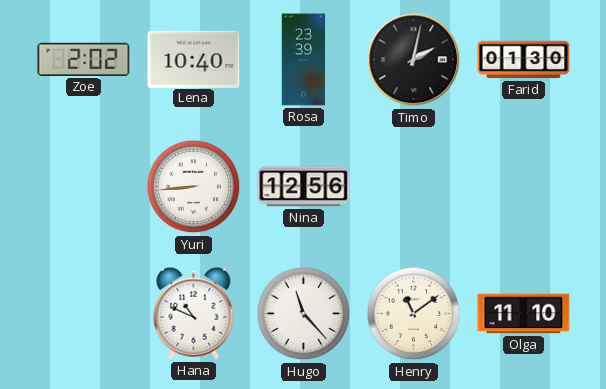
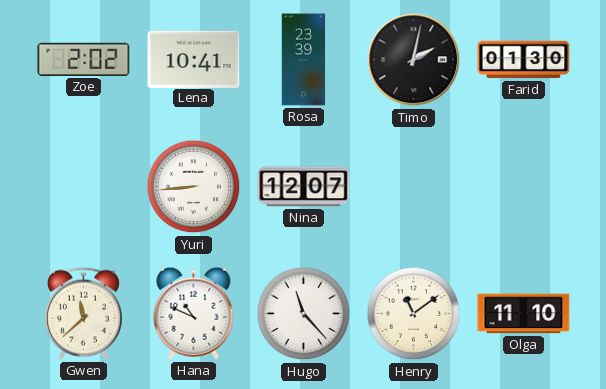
Lena: 10:40 -> 10:41
Nina: 12:56 -> 12:07
Gwen: none -> 11:38
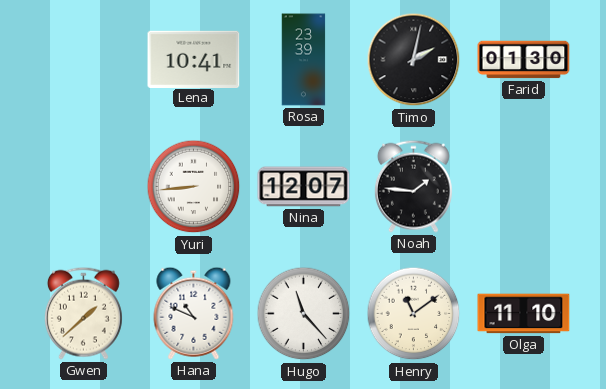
Zoe: 2:02 -> none
Noah: none -> 1:46
Gwen: 11:38 -> 1:38
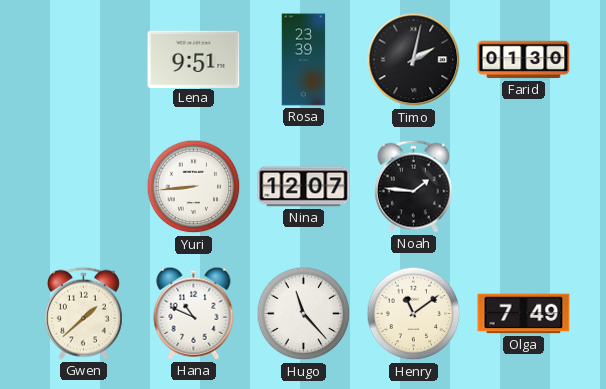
Lena: 10:41 -> 9:51
Olga: 11:10 -> 7:49
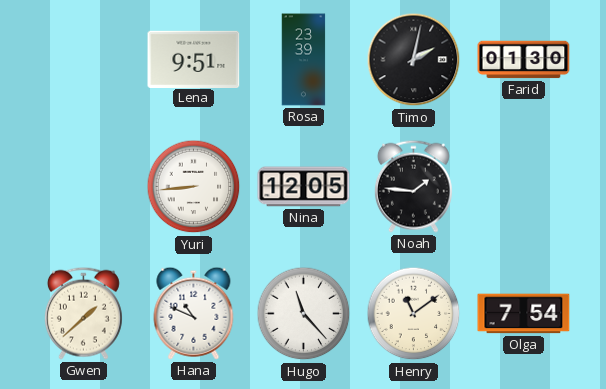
Nina: 12:07 -> 12:05
Olga: 7:49 -> 7:54
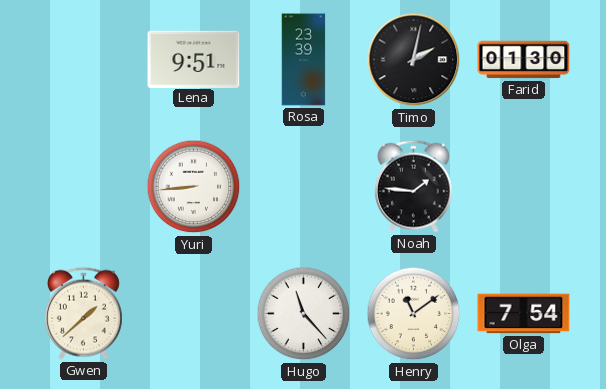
Nina: 12:05 -> none
Hana: 10:49 -> none
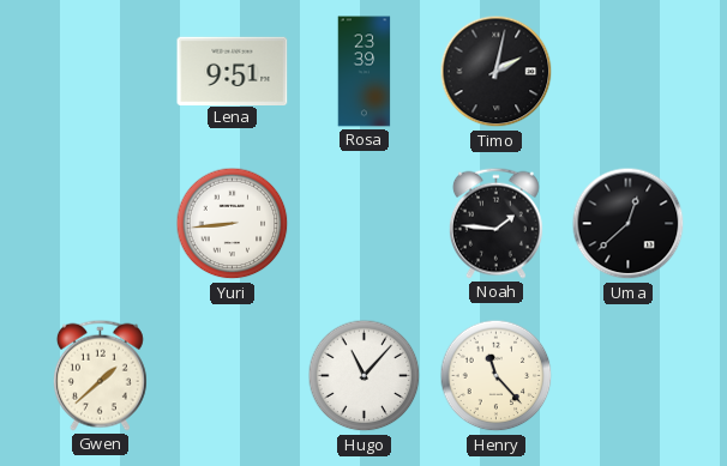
Farid: 01:30 -> none
Uma: none -> 12:38
Hugo: 11:23 -> 11:07
Henry: 11:09 -> 11:23
Olga: 7:54 -> none
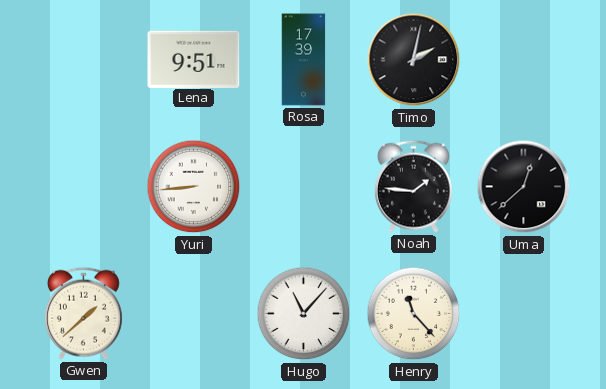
Rosa: 23:39 -> 17:39
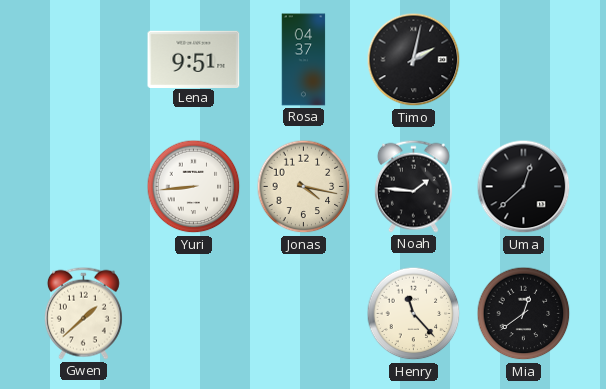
Rosa: 17:39 -> 04:37
Jonas: none -> 4:17
Hugo: 11:07 -> none
Mia: none -> 12:39
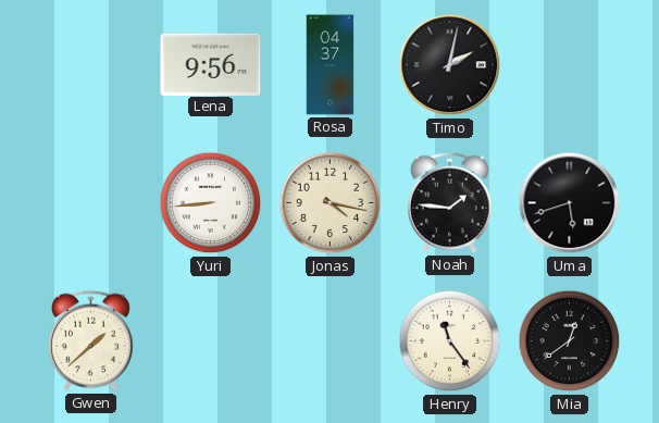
Lena: 9:51 -> 9:56
Uma: 12:38 -> 5:42
Henry: 11:23 -> 11:24
